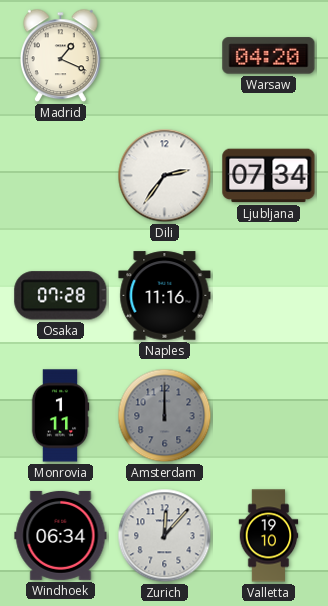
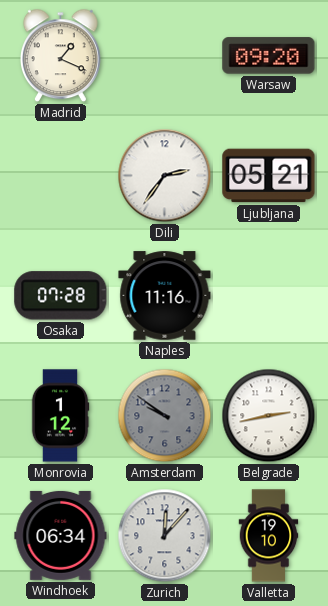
Warsaw: 04:20 -> 09:20
Ljubljana: 07:34 -> 05:21
Monrovia: 1:11 -> 1:12
Amsterdam: 12:00 -> 9:51
Belgrade: none -> 2:43
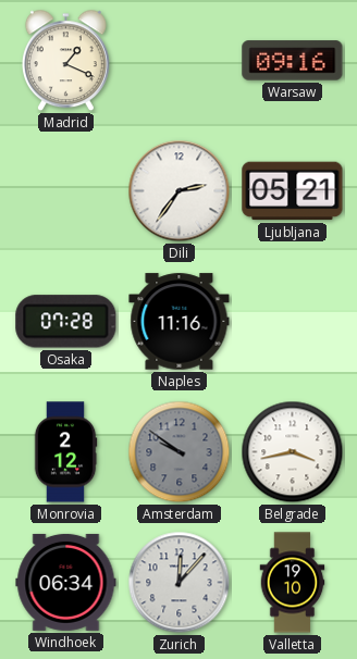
Warsaw: 09:20 -> 09:16
Monrovia: 1:12 -> 2:12
Belgrade: 2:43 -> 3:43
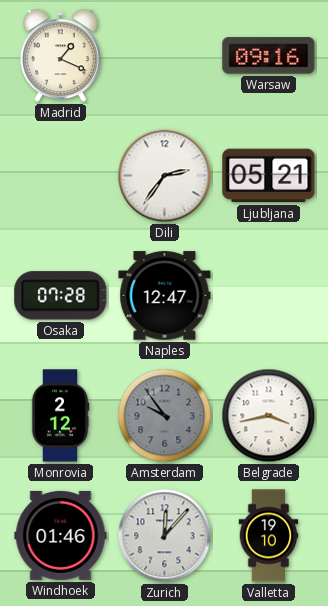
Naples: 11:16 -> 12:47
Amsterdam: 9:51 -> 9:54
Windhoek: 06:34 -> 01:46
